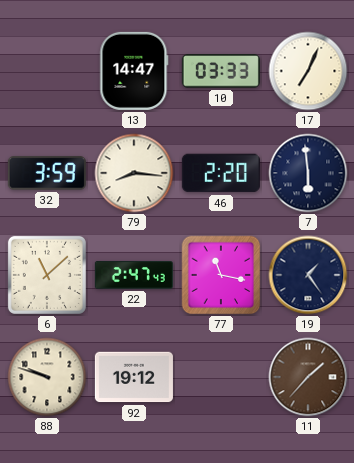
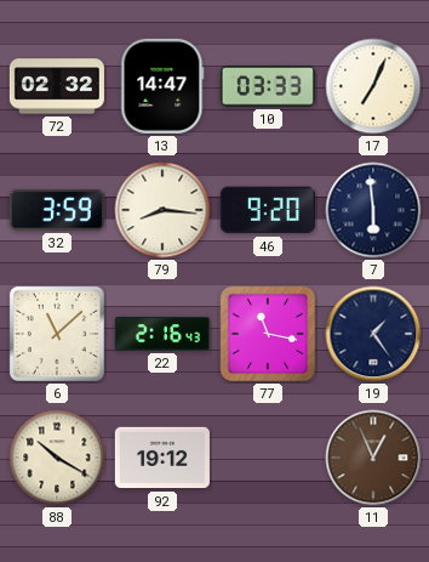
72: none -> 02:32
46: 2:20 -> 9:20
22: 2:47 -> 2:16
88: 9:48 -> 10:20
11: 1:37 -> 12:56
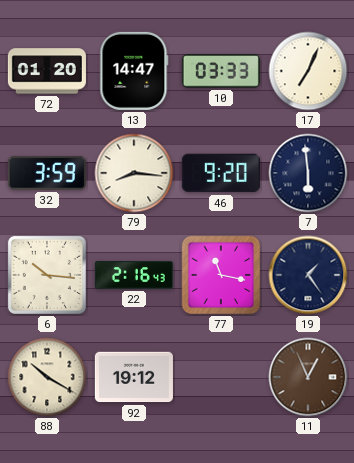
72: 02:32 -> 01:20
6: 11:08 -> 10:16
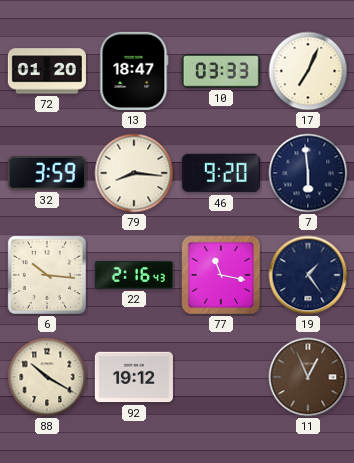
13: 14:47 -> 18:47
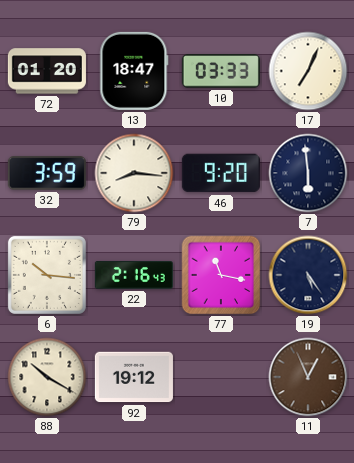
19: 1:24 -> 5:24
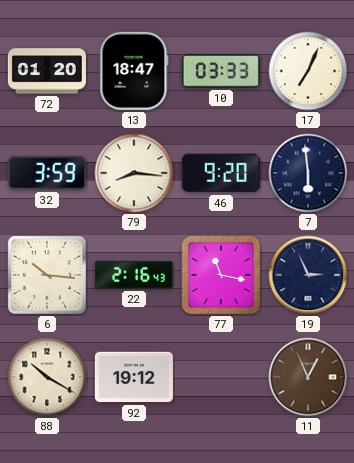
19: 5:24 -> 2:56
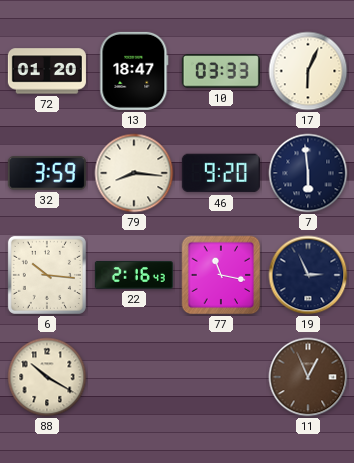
17: 7:04 -> 6:04
92: 19:12 -> none
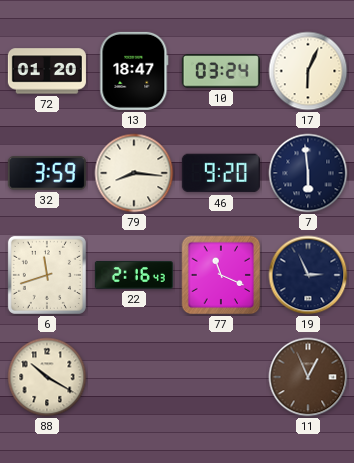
10: 03:33 -> 03:24
6: 10:16 -> 11:42
77: 11:17 -> 11:19
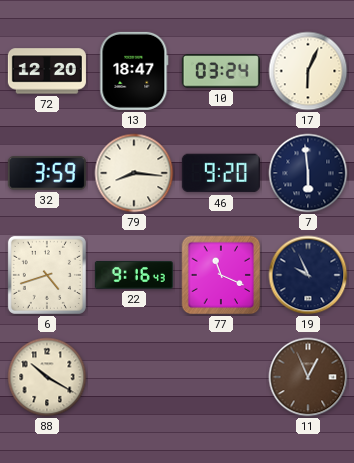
72: 01:20 -> 12:20
6: 11:42 -> 4:42
22: 2:16 -> 9:16
19: 2:56 -> 9:56
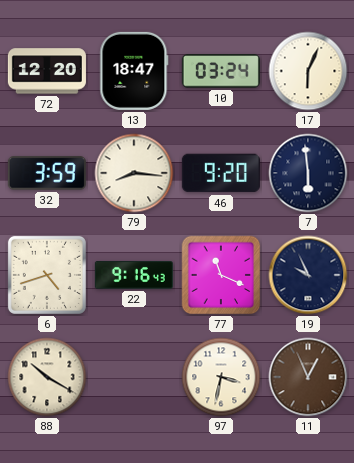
97: none -> 3:32
